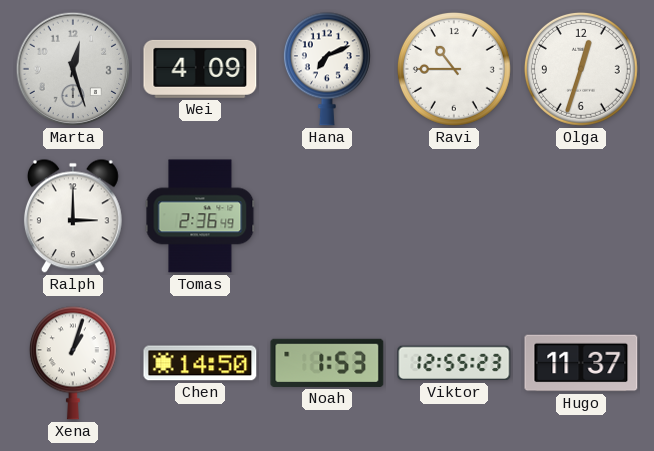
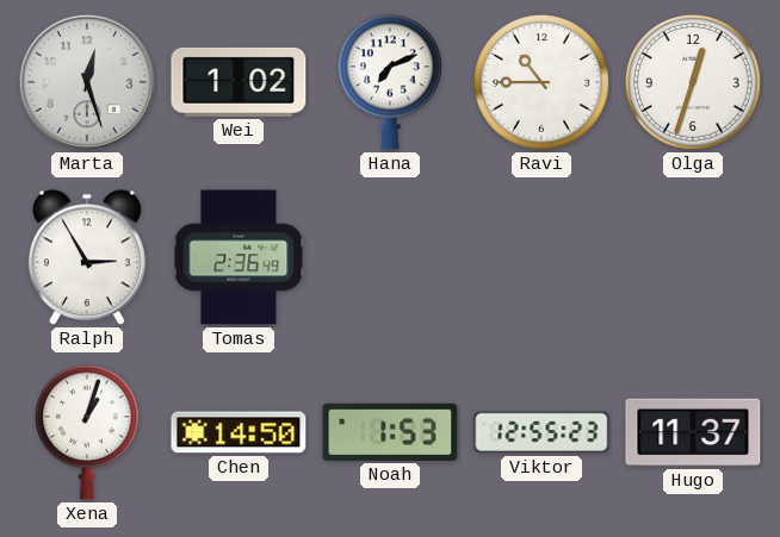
Wei: 4:09 -> 1:02
Ralph: 3:00 -> 2:55
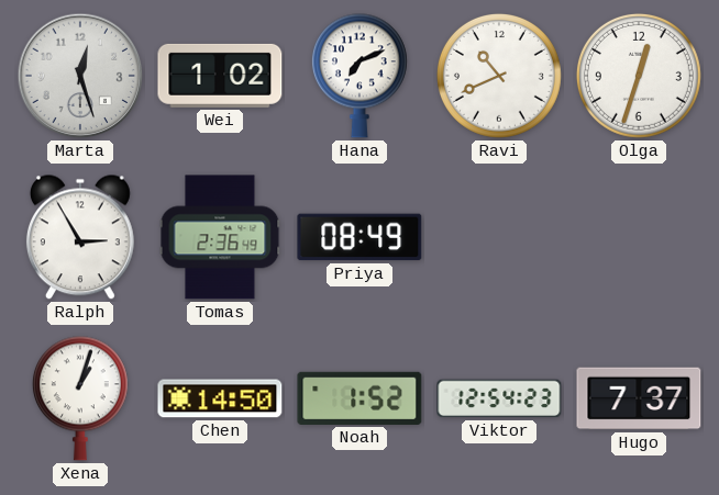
Ravi: 10:45 -> 10:41
Priya: none -> 08:49
Noah: 1:53 -> 1:52
Viktor: 12:55 -> 12:54
Hugo: 11:37 -> 7:37
